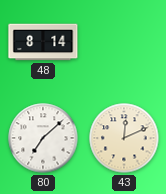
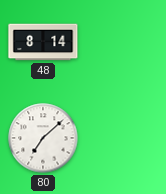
43: 12:11 -> none
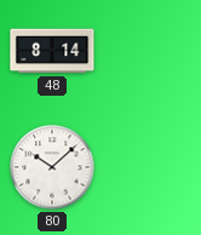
80: 7:08 -> 10:08
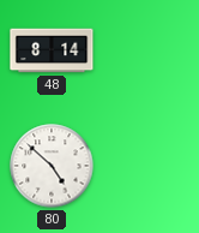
80: 10:08 -> 4:52
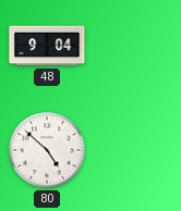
48: 8:14 -> 9:04
